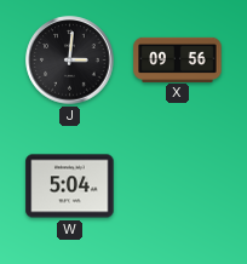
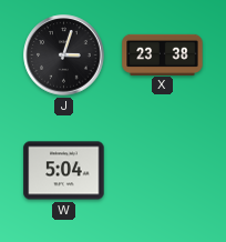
J: 3:01 -> 3:03
X: 09:56 -> 23:38
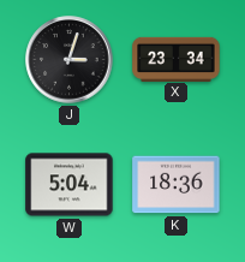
X: 23:38 -> 23:34
K: none -> 18:36
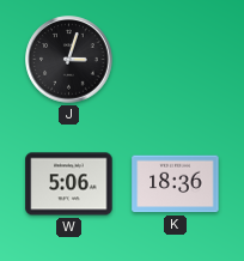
X: 23:34 -> none
W: 5:04 -> 5:06
